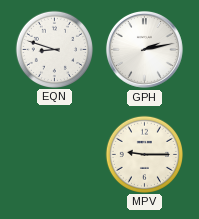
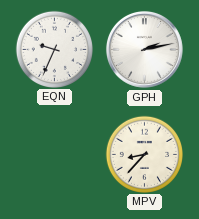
EQN: 8:48 -> 9:34
MPV: 9:15 -> 8:37
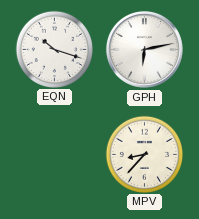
EQN: 9:34 -> 10:18
GPH: 2:13 -> 6:13
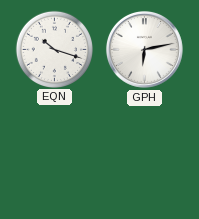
MPV: 8:37 -> none
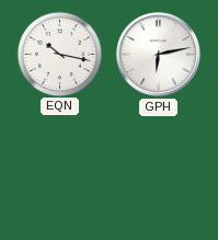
EQN: 10:18 -> 10:17
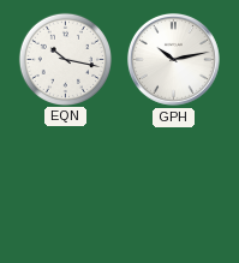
GPH: 6:13 -> 10:13
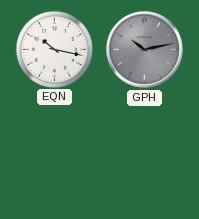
GPH dial: white -> grey
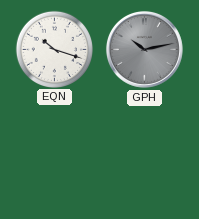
EQN: 10:17 -> 10:18
